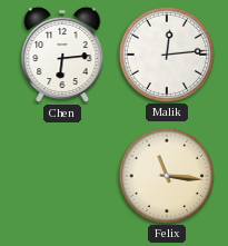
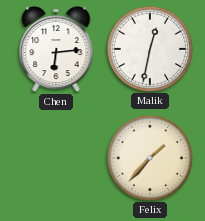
Malik: 12:14 -> 12:32
Felix: 11:16 -> 1:37
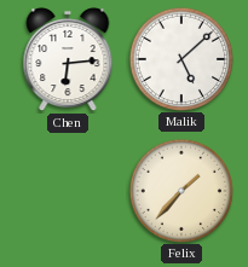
Malik: 12:32 -> 5:08
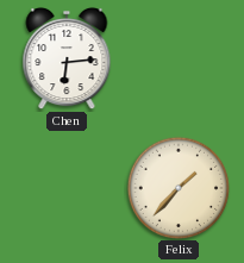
Malik: 5:08 -> none
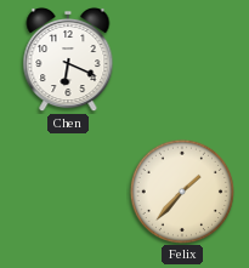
Chen: 6:14 -> 6:19
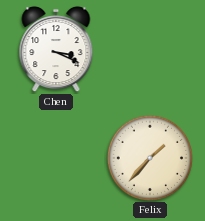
Chen: 6:19 -> 3:19
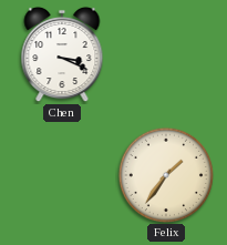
Felix: 1:37 -> 1:36
